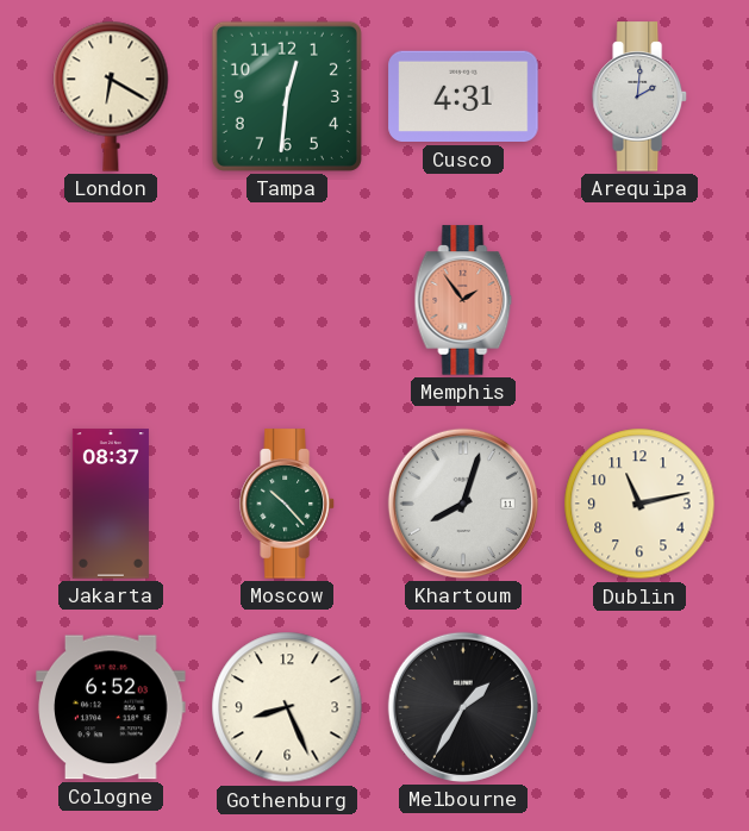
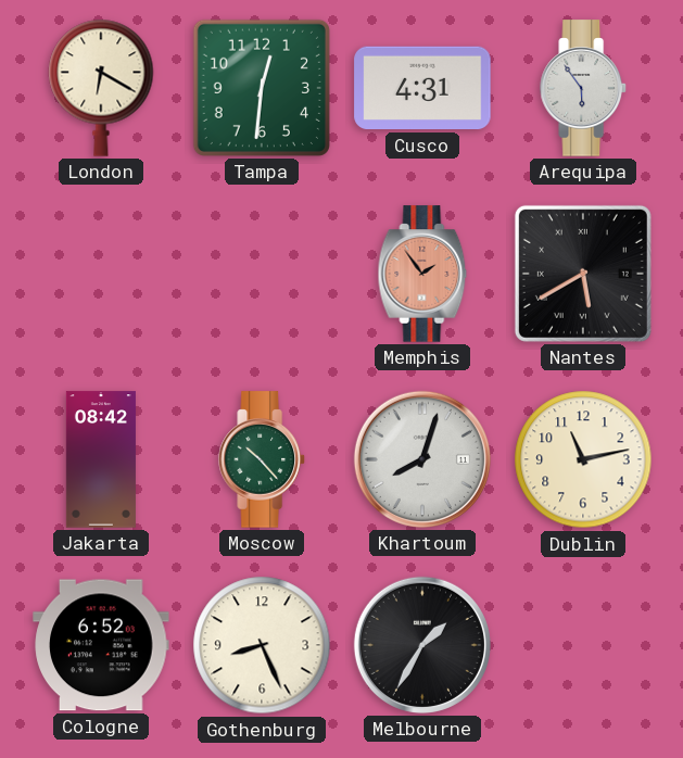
Arequipa: 2:01 -> 5:54
Nantes: none -> 5:40
Jakarta: 08:37 -> 08:42
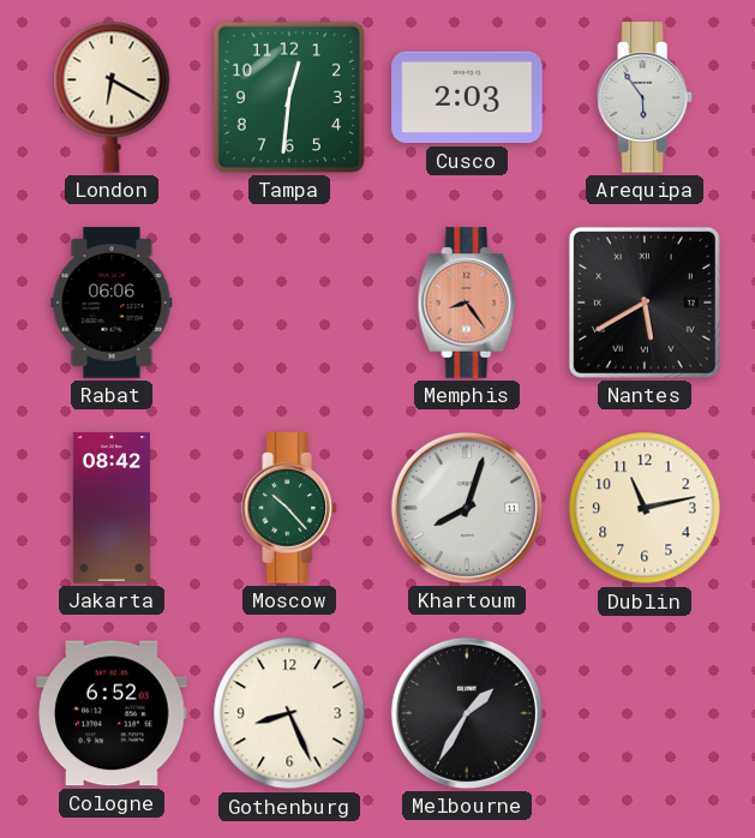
Cusco: 4:31 -> 2:03
Rabat: none -> 06:06
Memphis: 1:54 -> 8:24
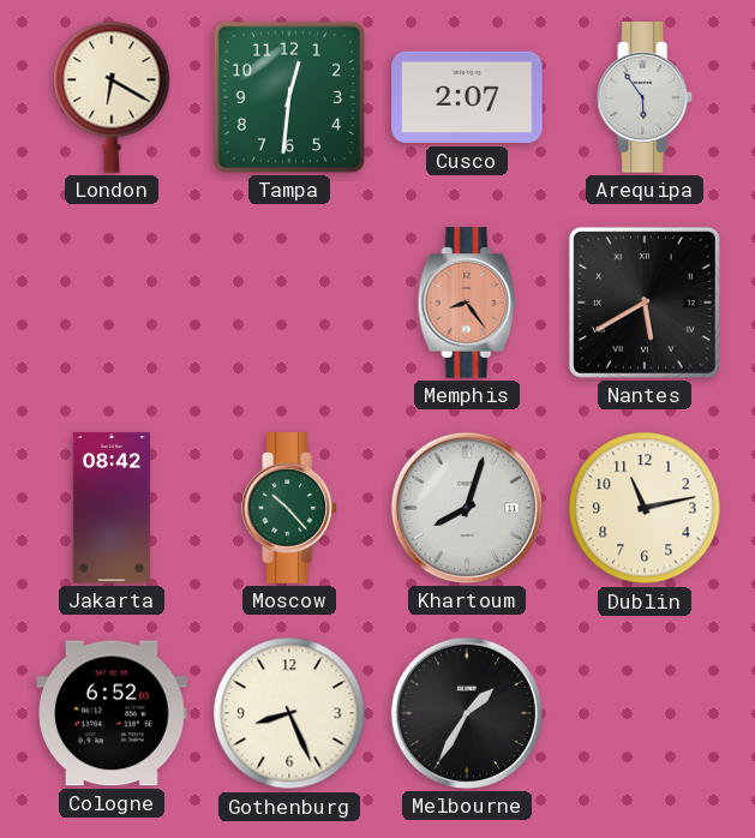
Cusco: 2:03 -> 2:07
Rabat: 06:06 -> none
